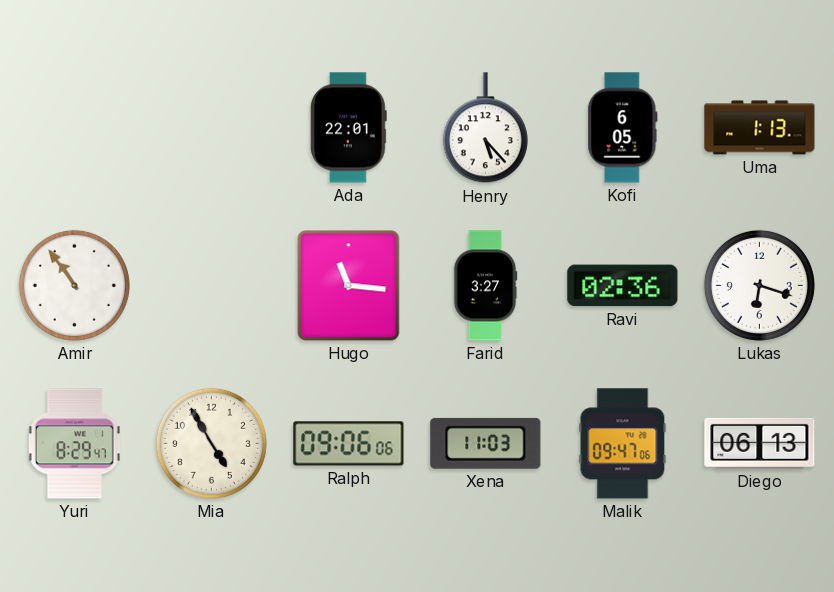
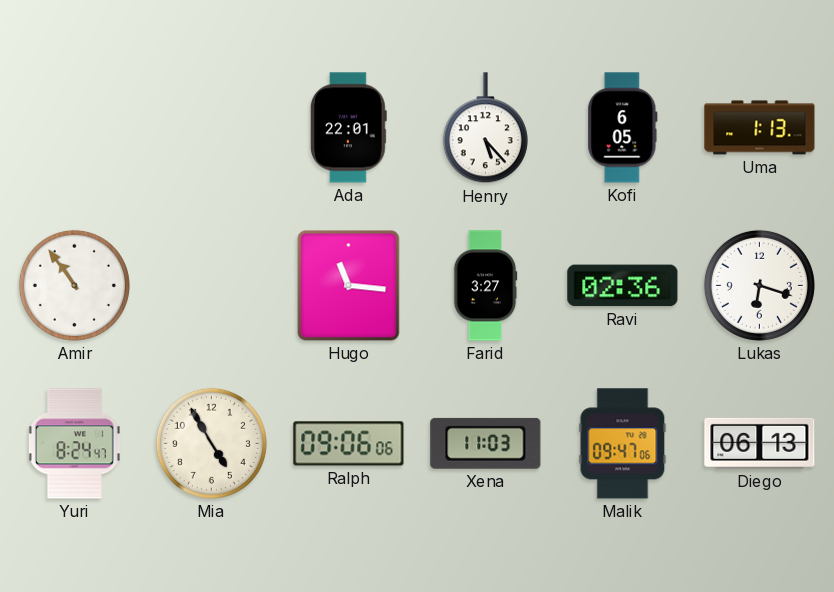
Yuri: 8:29 -> 8:24
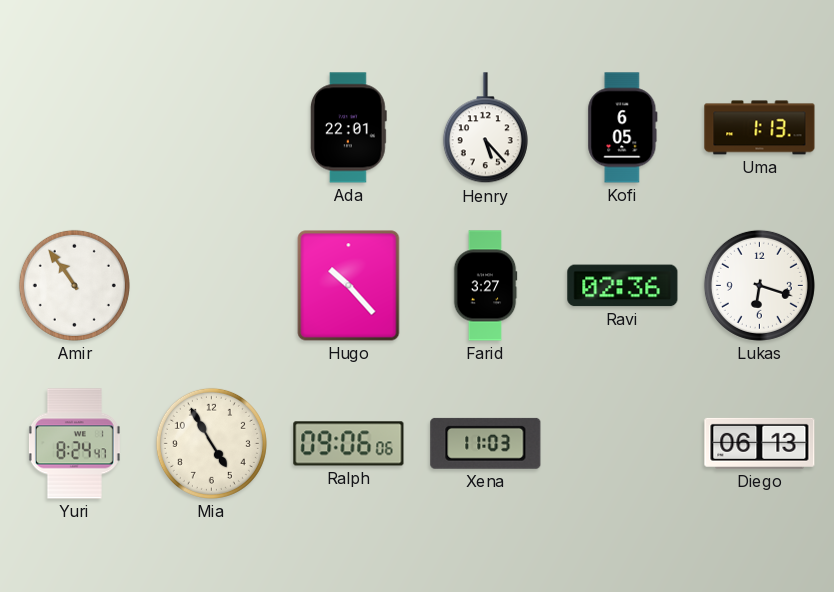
Hugo: 11:16 -> 10:23
Malik: 09:47 -> none
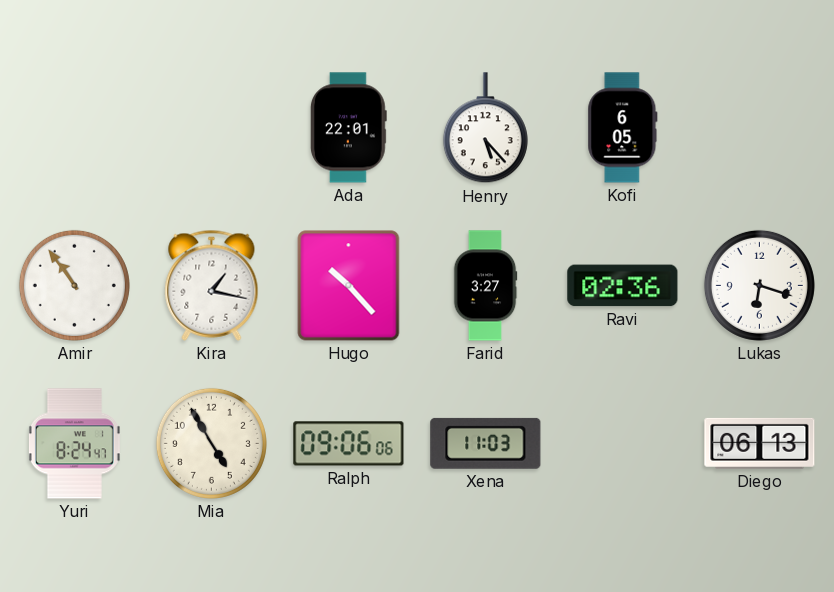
Uma: 1:13 -> none
Kira: none -> 1:17
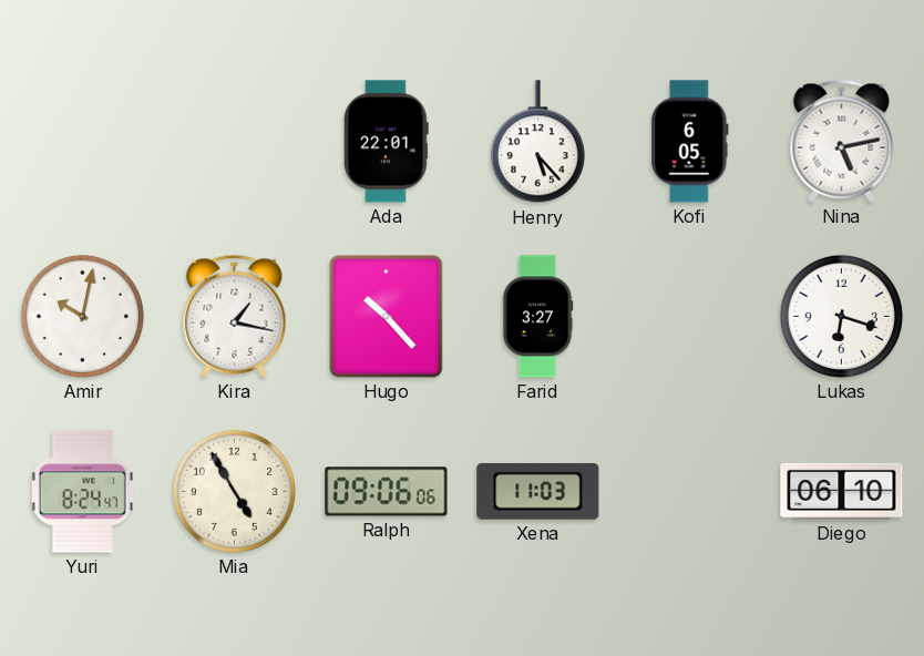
Nina: none -> 5:13
Amir: 10:54 -> 10:02
Ravi: 02:36 -> none
Diego: 06:13 -> 06:10
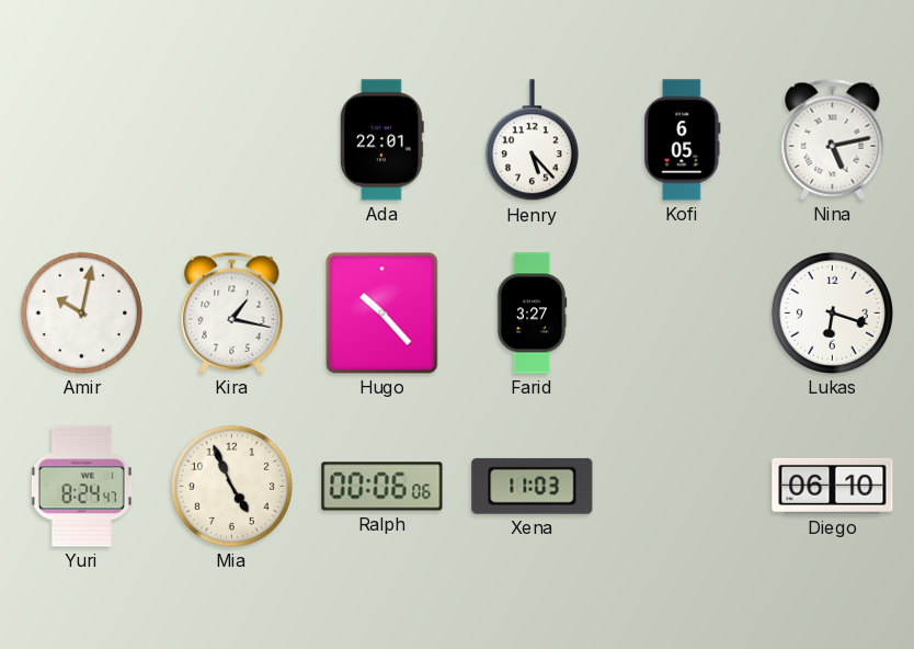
Mia: 4:55 -> 4:56
Ralph: 09:06 -> 00:06
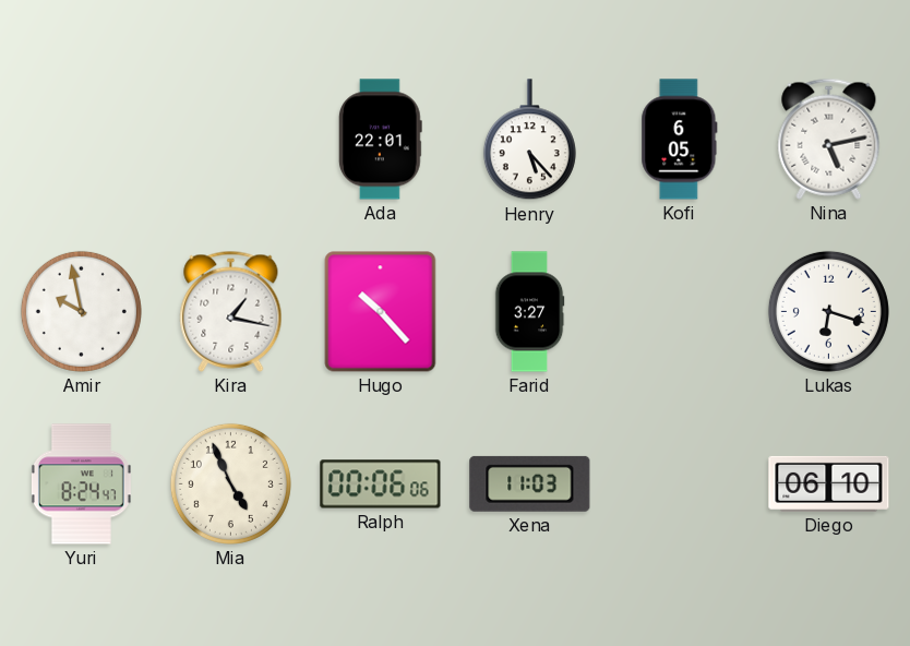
Amir: 10:02 -> 9:58
